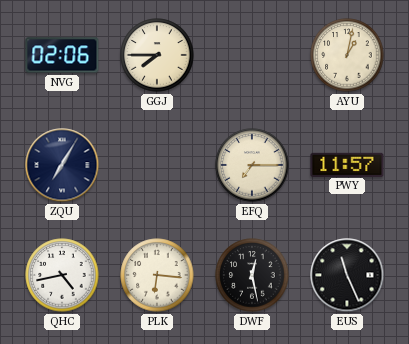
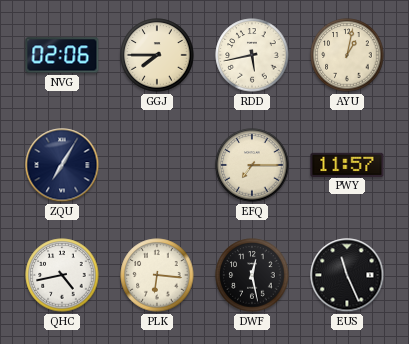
RDD: none -> 5:43
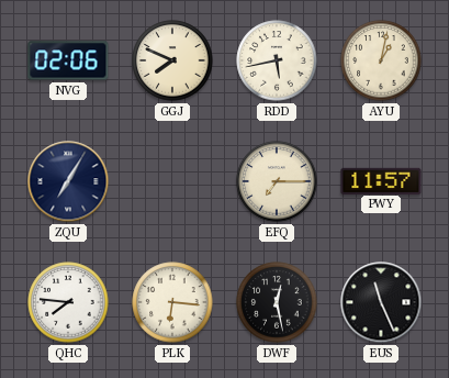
GGJ: 7:45 -> 7:49
QHC: 4:43 -> 7:46
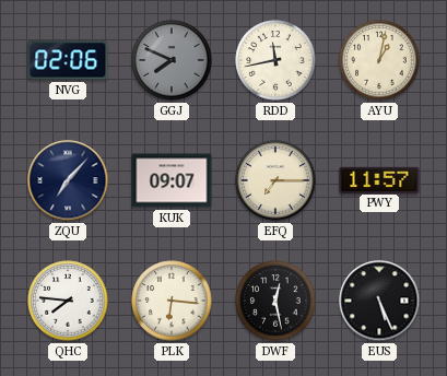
GGJ dial: cream -> grey
RDD: 5:43 -> 11:43
ZQU: 7:05 -> 7:07
KUK: none -> 09:07
EUS: 11:26 -> 5:26
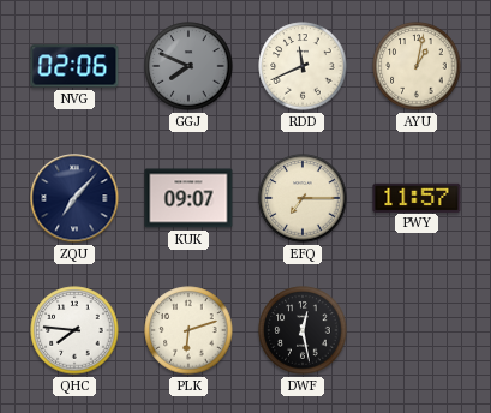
RDD: 11:43 -> 11:41
PLK: 6:16 -> 6:12
EUS: 5:26 -> none
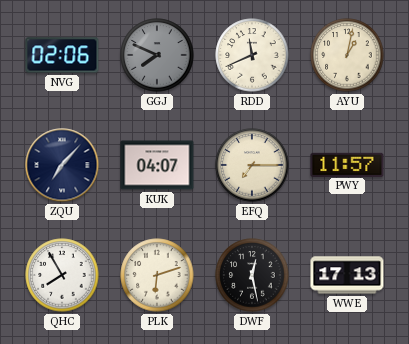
KUK: 09:07 -> 04:07
QHC: 7:46 -> 7:55
WWE: none -> 17:13
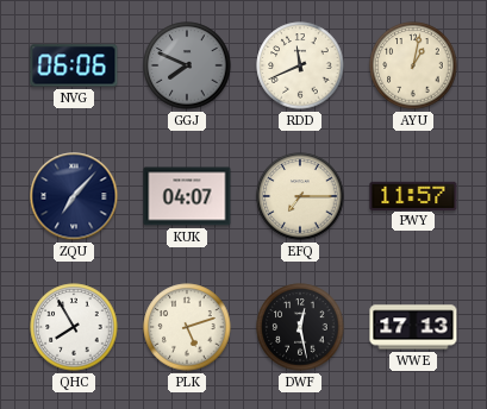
NVG: 02:06 -> 06:06
PLK: 6:12 -> 5:12
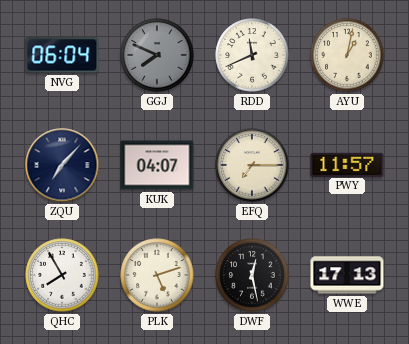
NVG: 06:06 -> 06:04
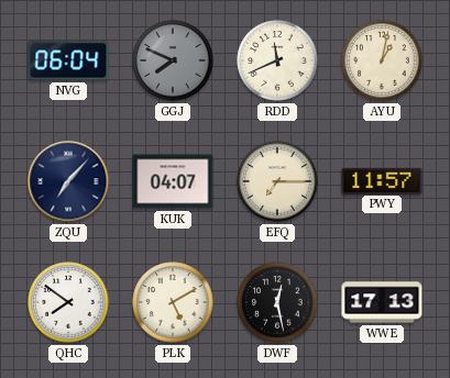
QHC: 7:55 -> 7:51
PLK: 5:12 -> 5:10
